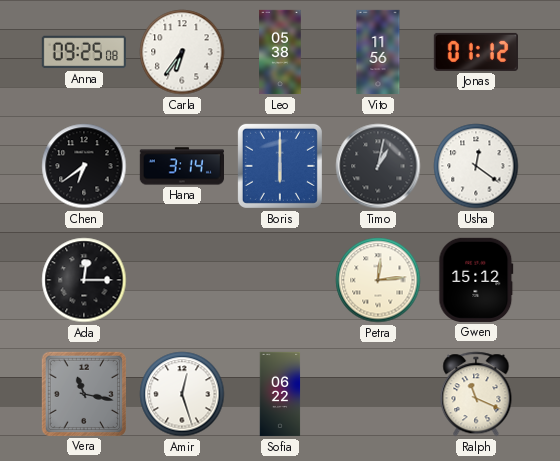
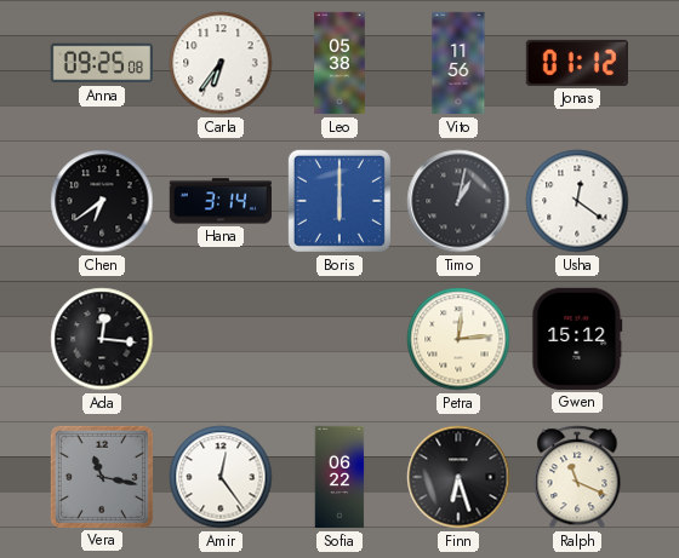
Ada: 12:15 -> 12:16
Amir: 12:27 -> 12:24
Finn: none -> 6:27
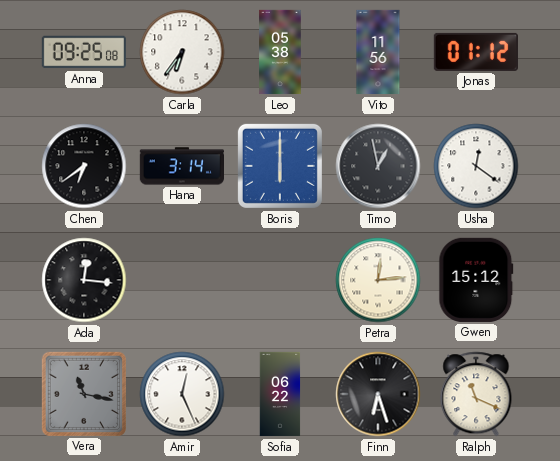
Timo: 1:02 -> 12:58
Amir: 12:24 -> 12:26
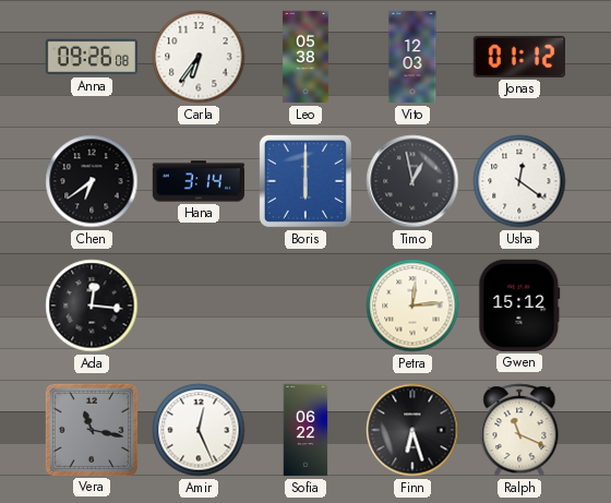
Anna: 09:25 -> 09:26
Vito: 11:56 -> 12:03
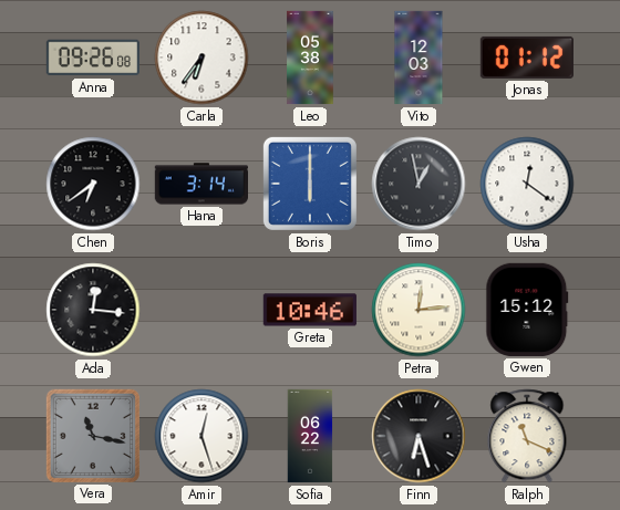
Greta: none -> 10:46
Amir: 12:26 -> 12:27
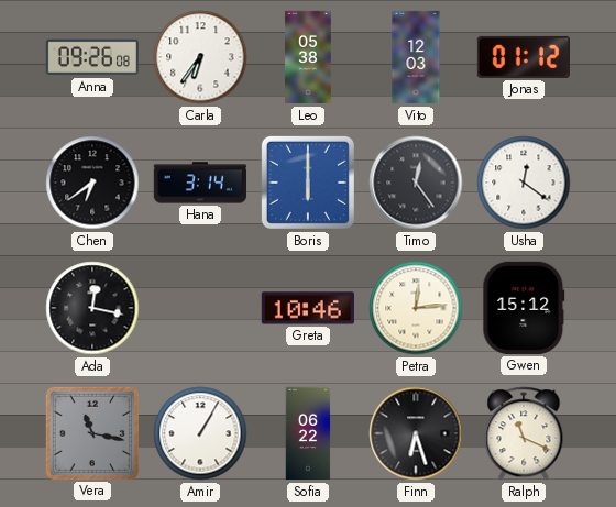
Timo: 12:58 -> 12:24
Ada: 12:16 -> 12:17
Amir: 12:27 -> 1:05
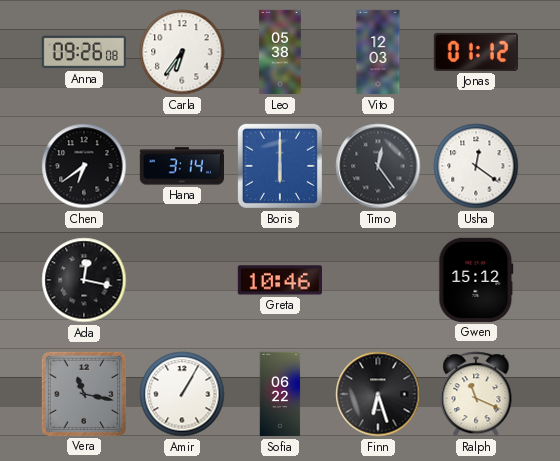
Petra: 12:14 -> none
